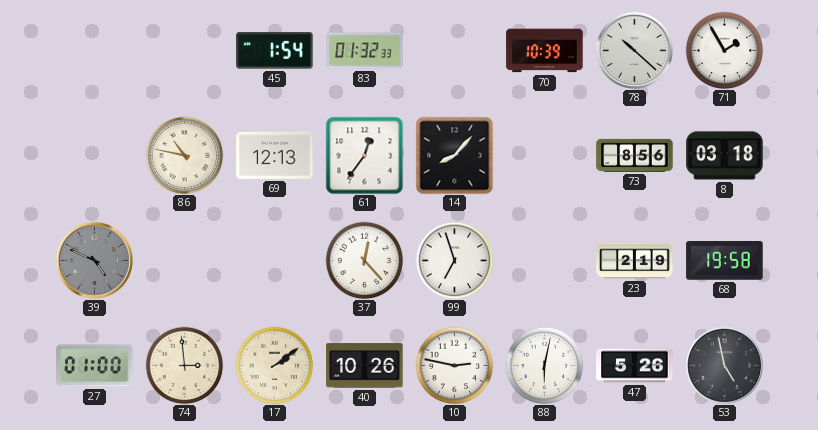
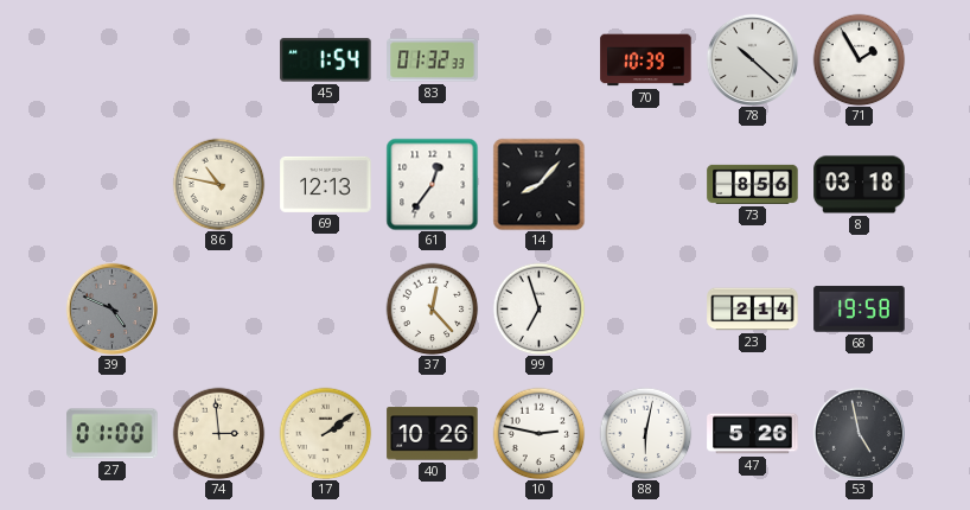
23: 2:19 -> 2:14
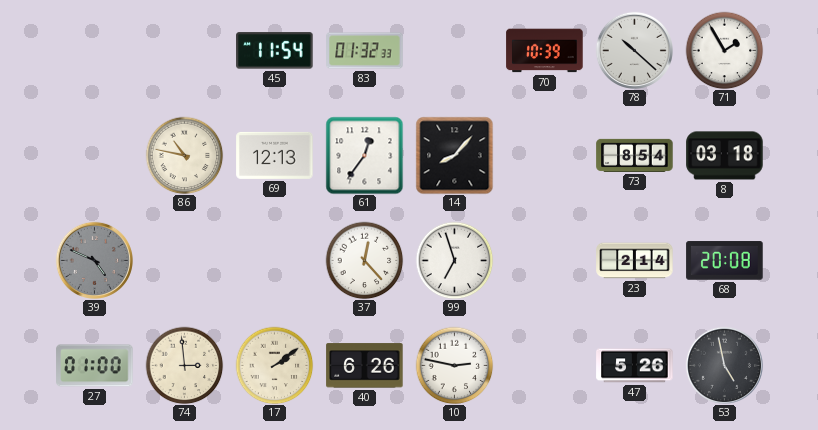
45: 1:54 -> 11:54
73: 8:56 -> 8:54
68: 19:58 -> 20:08
40: 10:26 -> 6:26
88: 6:02 -> none
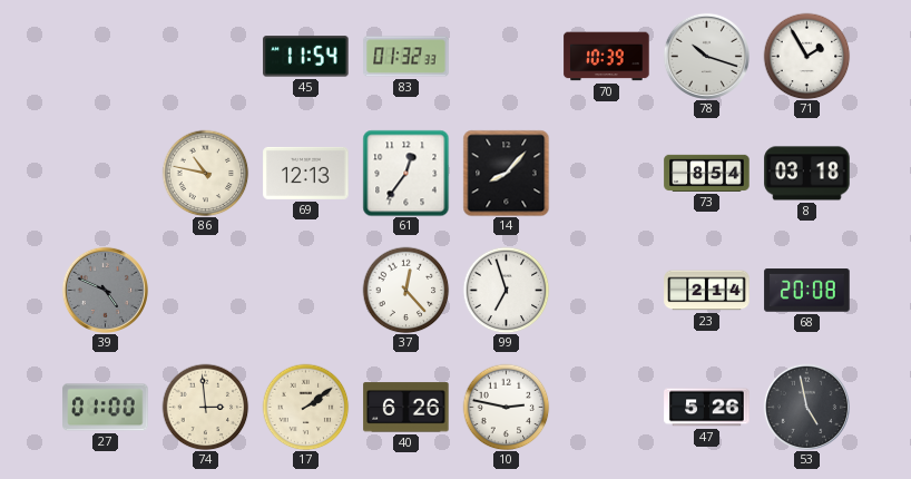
78: 10:22 -> 10:18
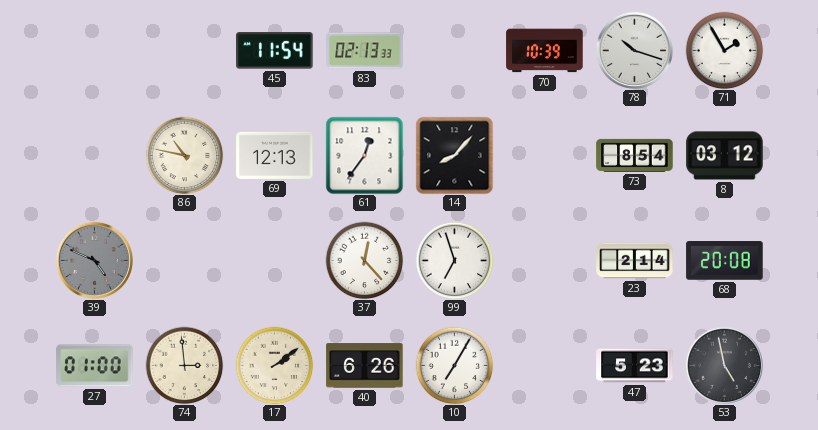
83: 01:32 -> 02:13
8: 03:18 -> 03:12
10: 2:47 -> 7:05
47: 5:26 -> 5:23
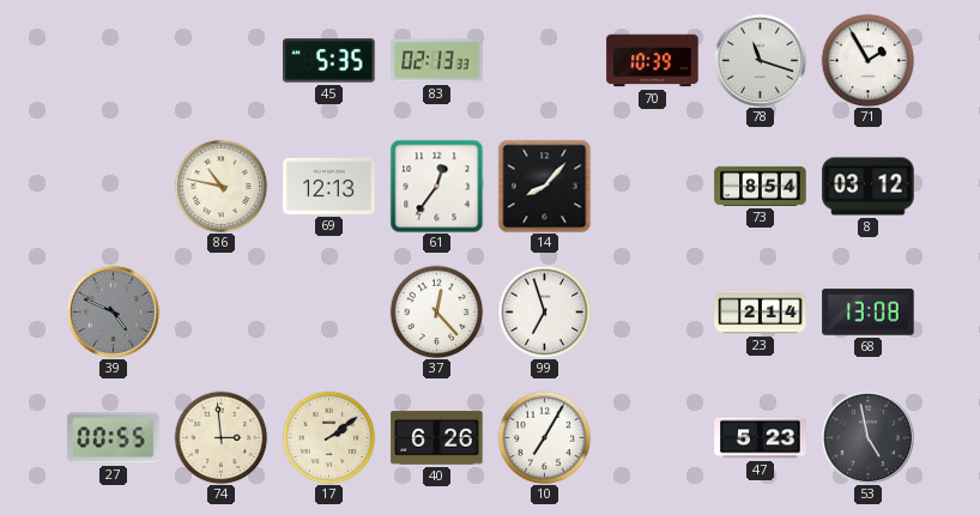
45: 11:54 -> 5:35
78: 10:18 -> 11:18
68: 20:08 -> 13:08
27: 01:00 -> 00:55
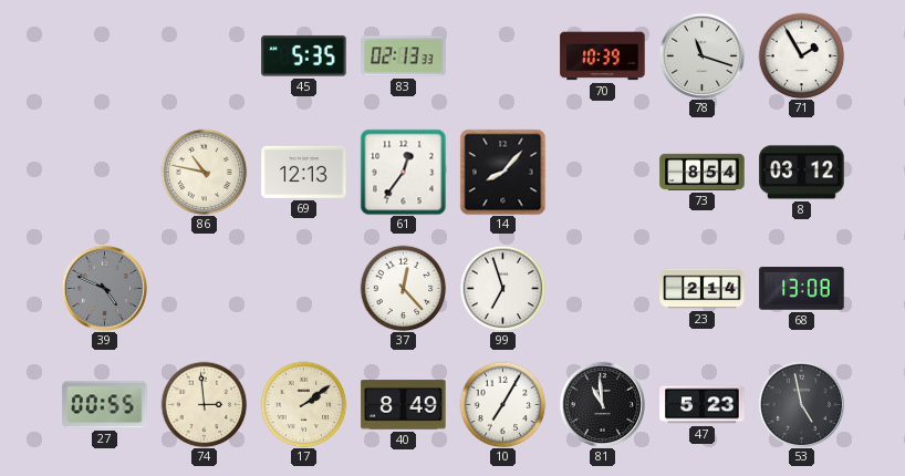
40: 6:26 -> 8:49
81: none -> 10:59
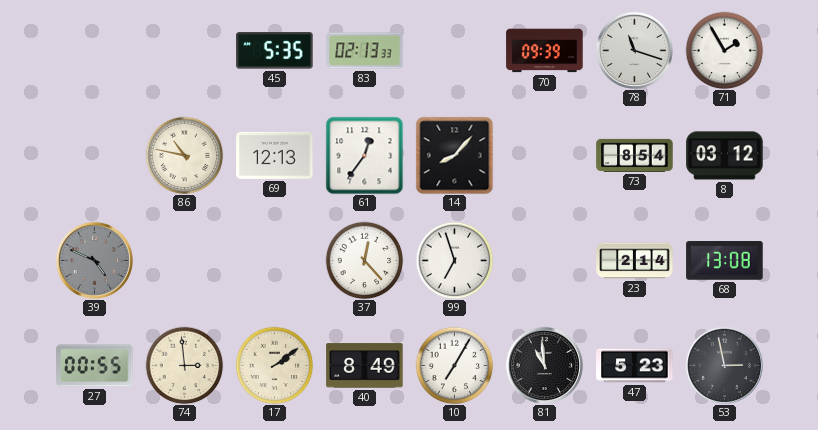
70: 10:39 -> 09:39
53: 4:58 -> 2:58
